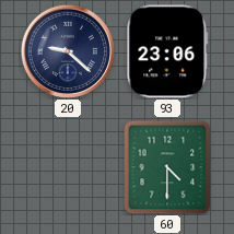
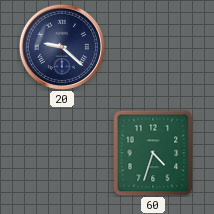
93: 23:06 -> none
60: 4:30 -> 4:33
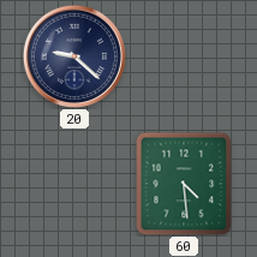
60: 4:33 -> 4:29
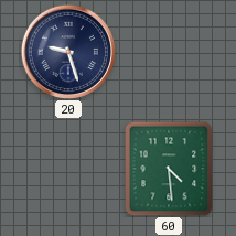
20: 9:22 -> 9:27
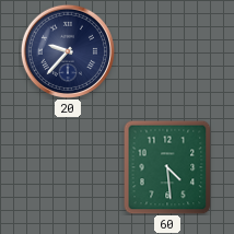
20: 9:27 -> 9:37
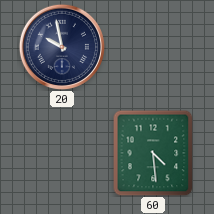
20: 9:37 -> 9:58
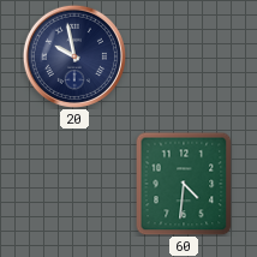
60: 4:29 -> 4:31
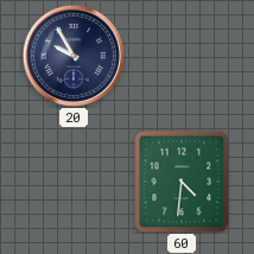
20: 9:58 -> 9:55
